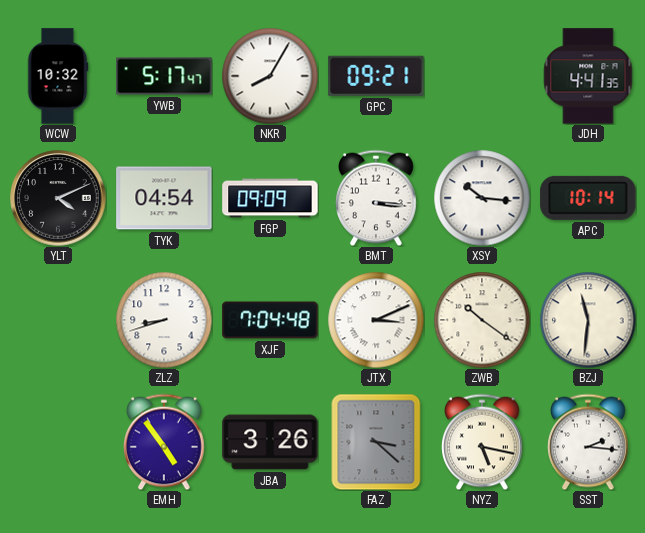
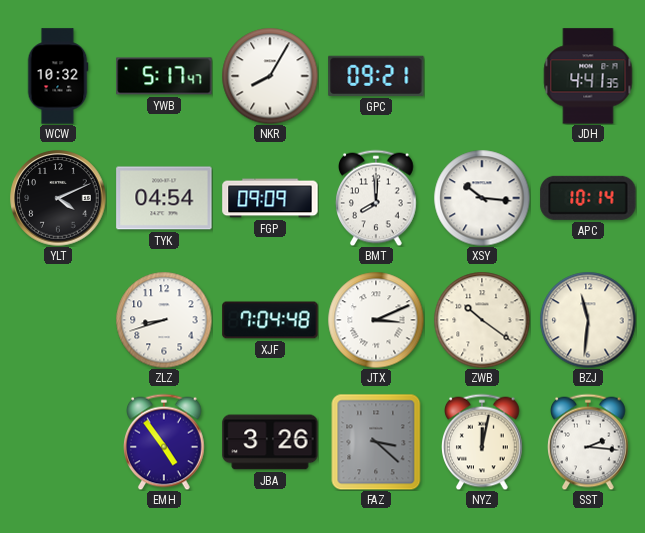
BMT: 3:16 -> 8:00
NYZ: 5:17 -> 12:02
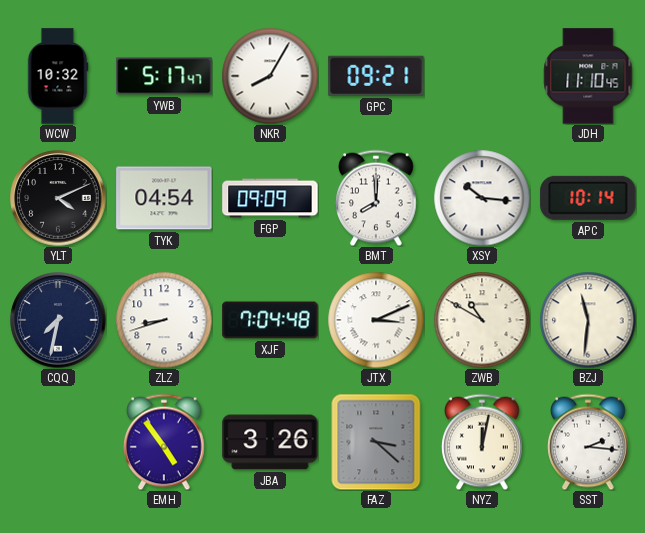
JDH: 4:41 -> 11:10
CQQ: none -> 7:32
ZWB: 10:21 -> 10:50
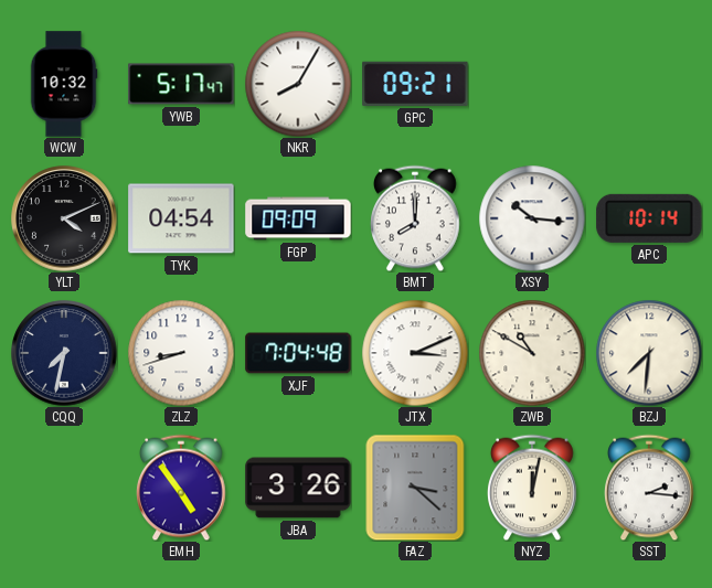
JDH: 11:10 -> none
BZJ: 11:31 -> 7:31
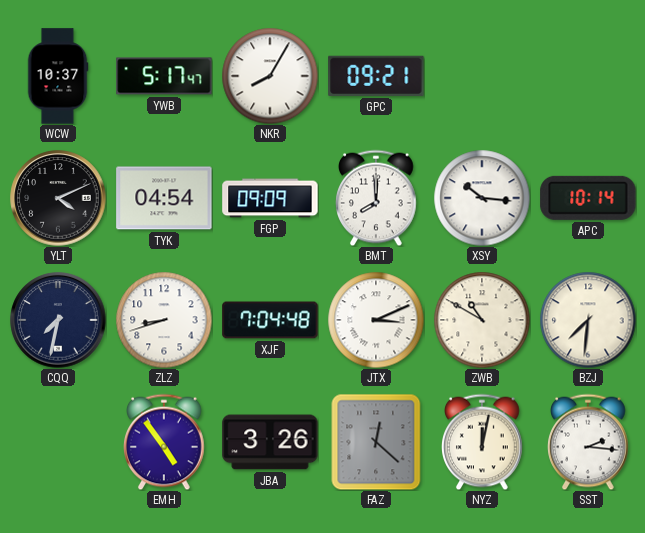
WCW: 10:32 -> 10:37
FAZ: 3:22 -> 12:22
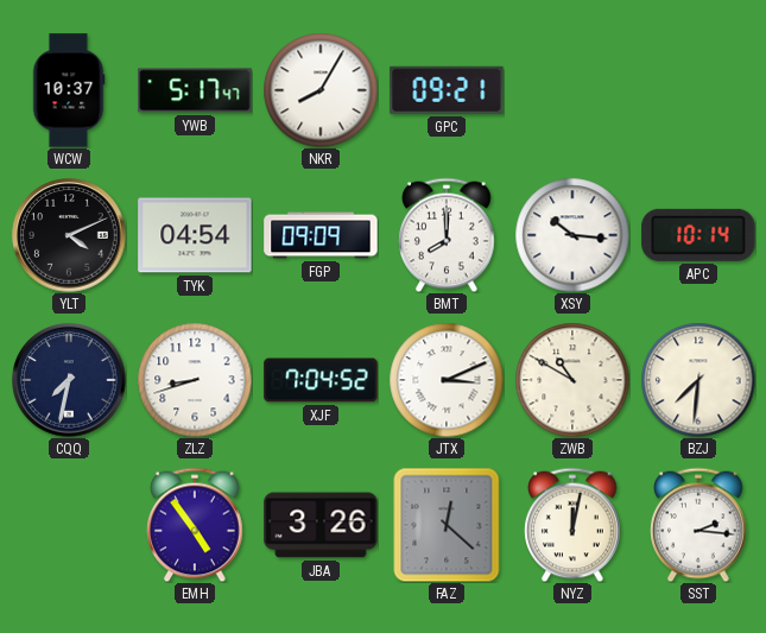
XJF: 7:04:48 -> 7:04:52
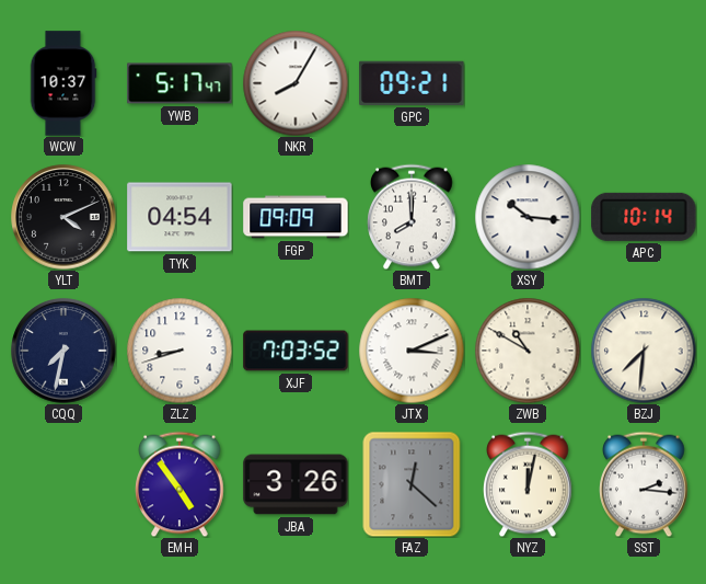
XJF: 7:04 -> 7:03
